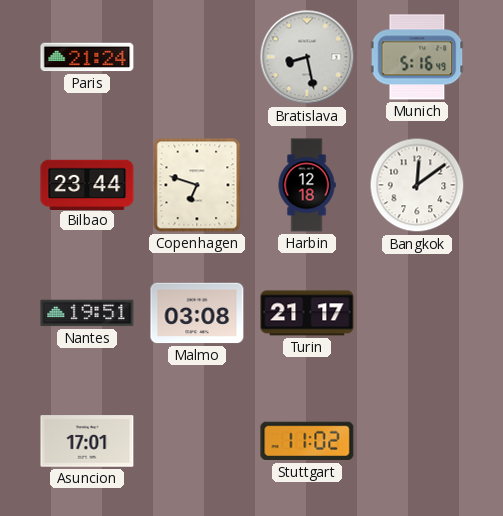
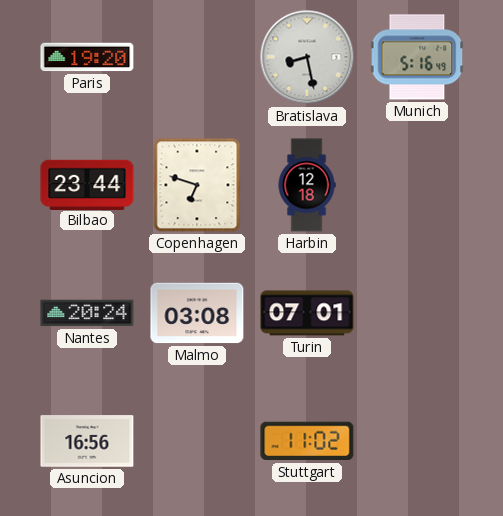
Paris: 21:24 -> 19:20
Bangkok: 12:09 -> none
Nantes: 19:51 -> 20:24
Turin: 21:17 -> 07:01
Asuncion: 17:01 -> 16:56
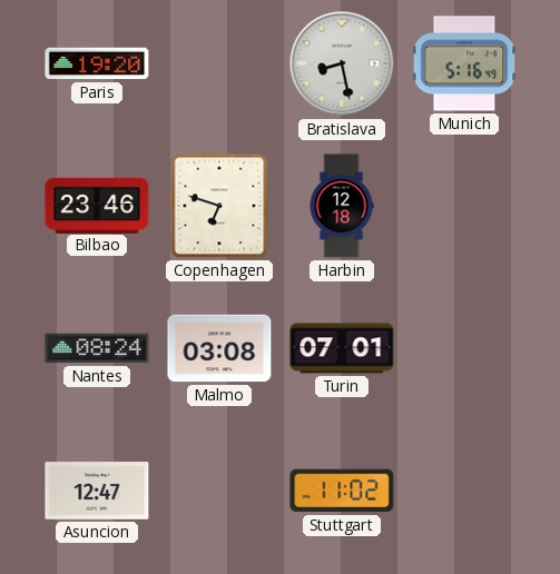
Bilbao: 23:44 -> 23:46
Nantes: 20:24 -> 08:24
Asuncion: 16:56 -> 12:47
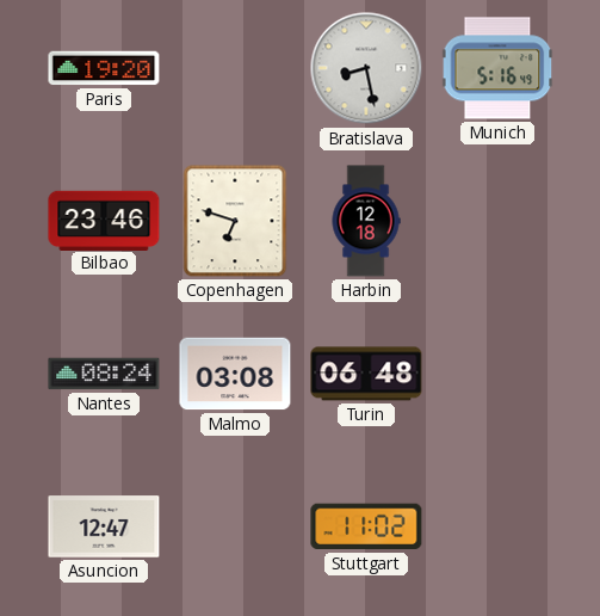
Turin: 07:01 -> 06:48
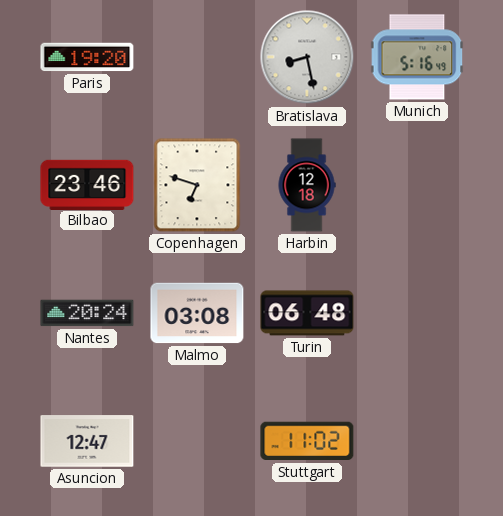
Nantes: 08:24 -> 20:24
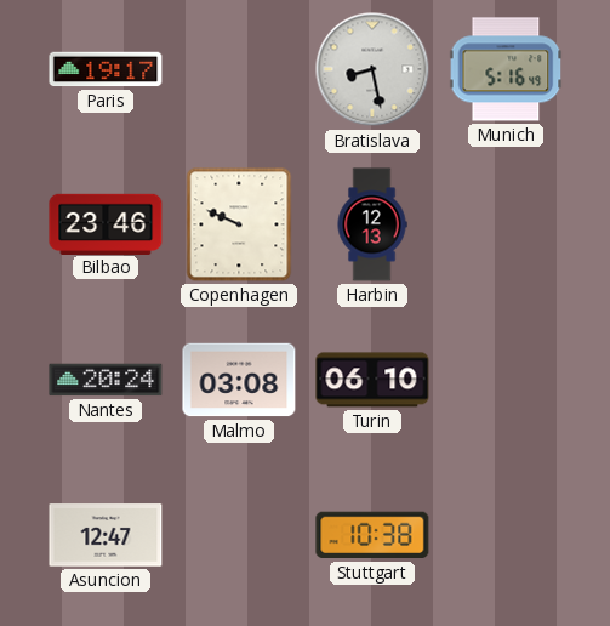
Paris: 19:20 -> 19:17
Copenhagen: 6:48 -> 9:49
Harbin: 12:18 -> 12:13
Turin: 06:48 -> 06:10
Stuttgart: 11:02 -> 10:38
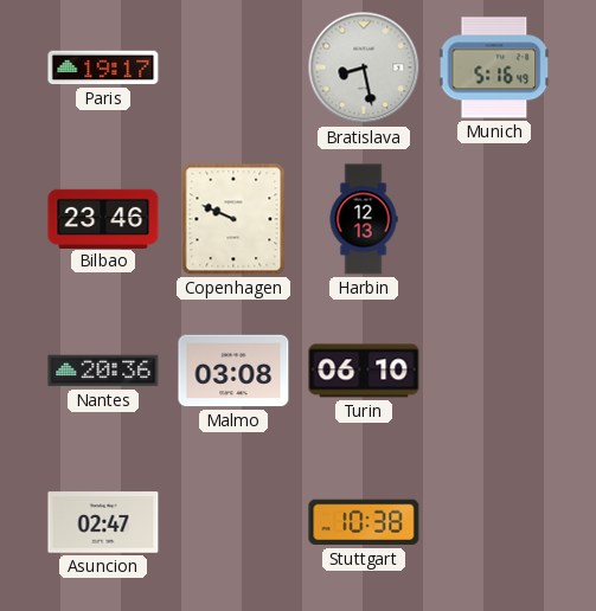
Nantes: 20:24 -> 20:36
Asuncion: 12:47 -> 02:47
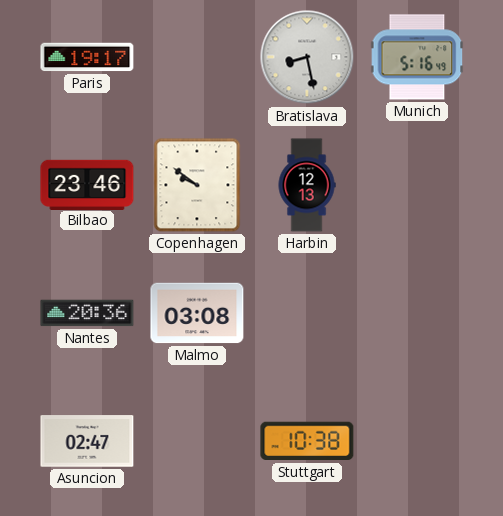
Copenhagen: 9:49 -> 9:51
Turin: 06:10 -> none
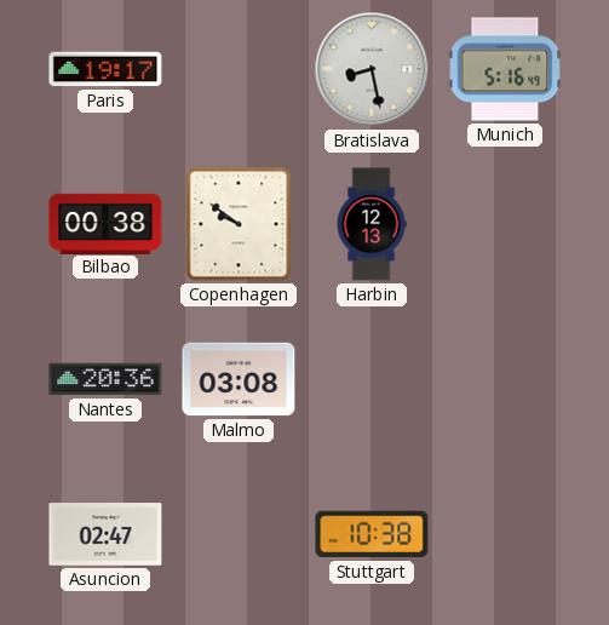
Bilbao: 23:46 -> 00:38
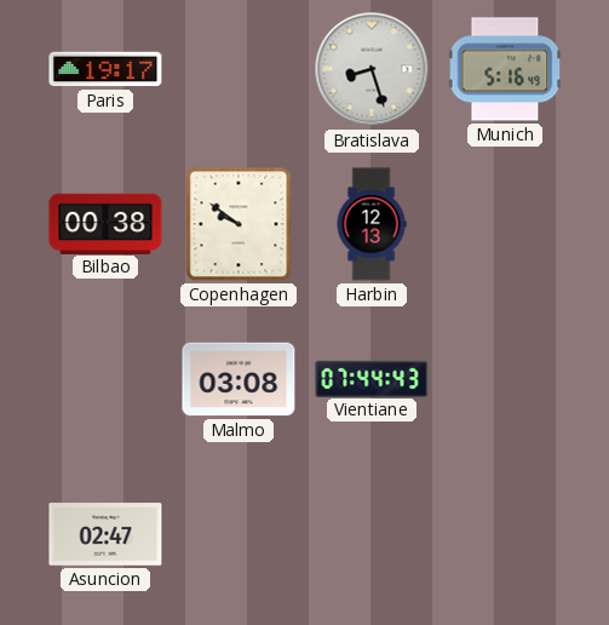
Bratislava: 8:28 -> 8:27
Nantes: 20:36 -> none
Vientiane: none -> 07:44
Stuttgart: 10:38 -> none
